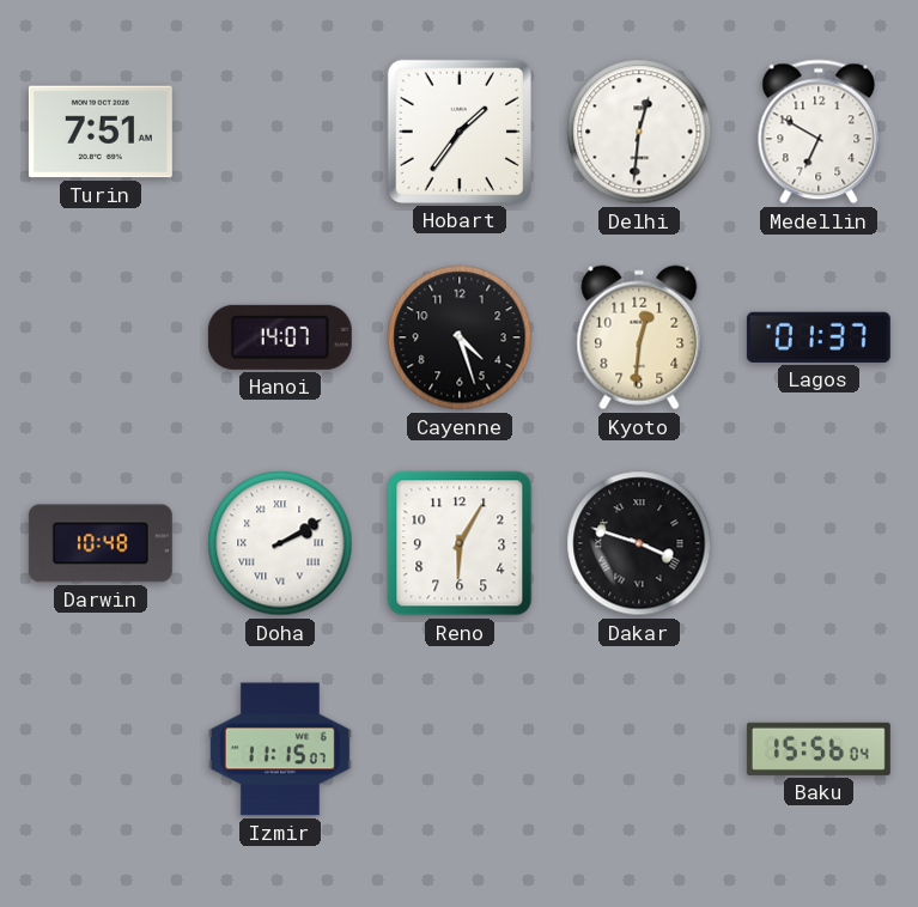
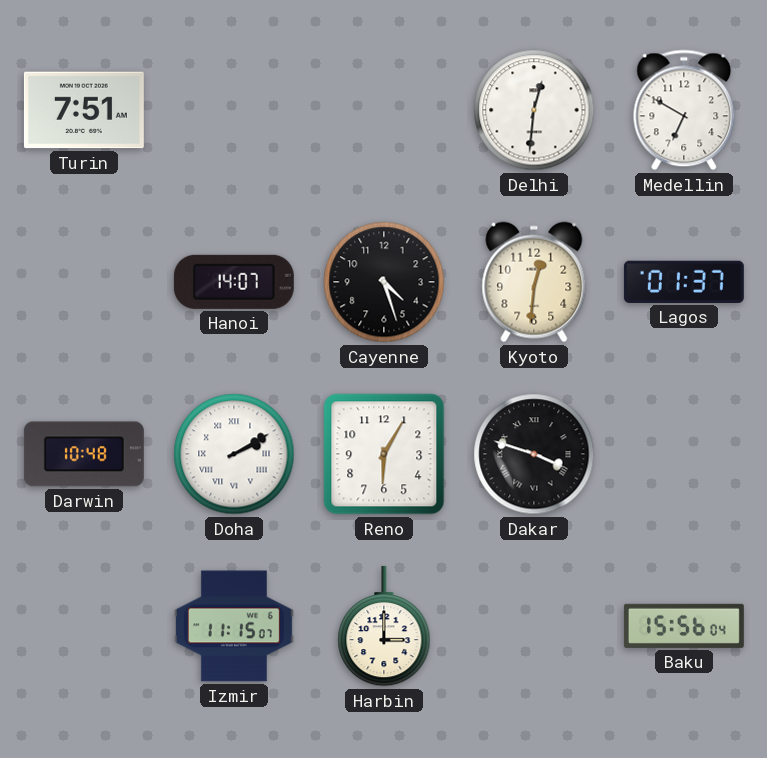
Hobart: 1:36 -> none
Harbin: none -> 3:00
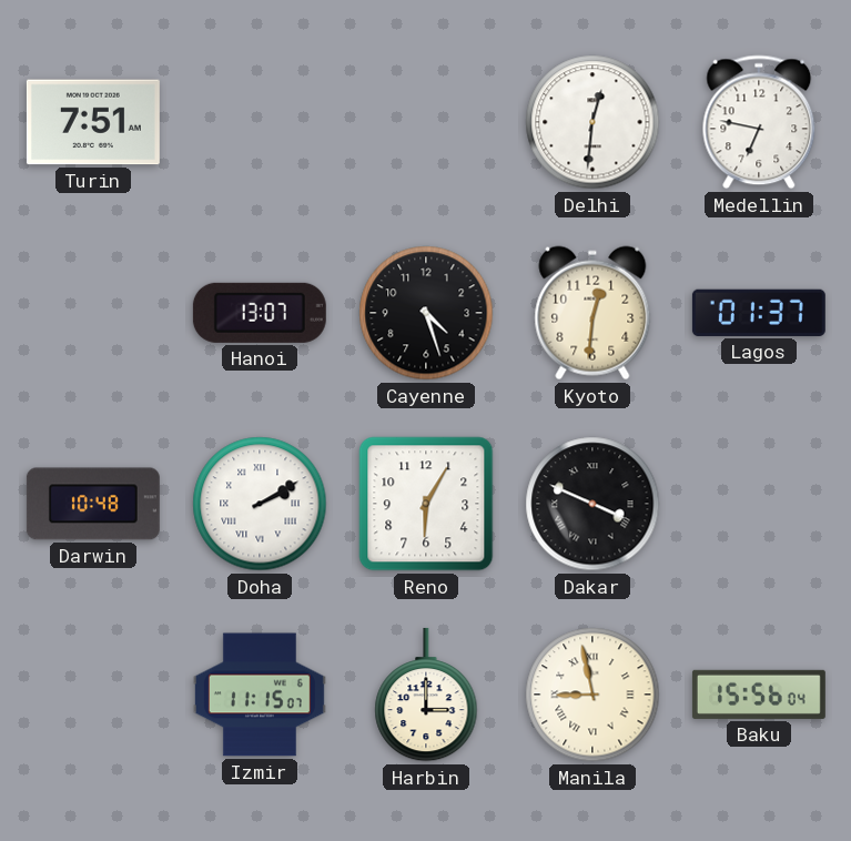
Medellin: 6:50 -> 6:47
Hanoi: 14:07 -> 13:07
Dakar: 3:48 -> 3:49
Manila: none -> 8:58
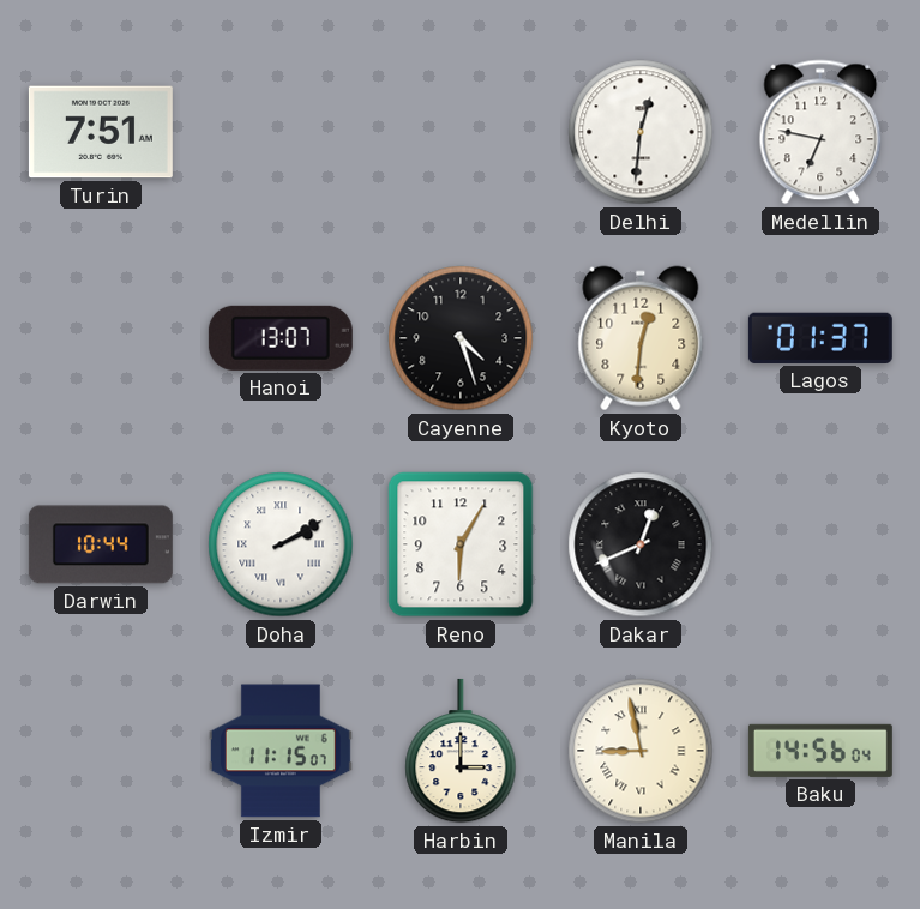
Darwin: 10:48 -> 10:44
Dakar: 3:49 -> 12:41
Baku: 15:56 -> 14:56
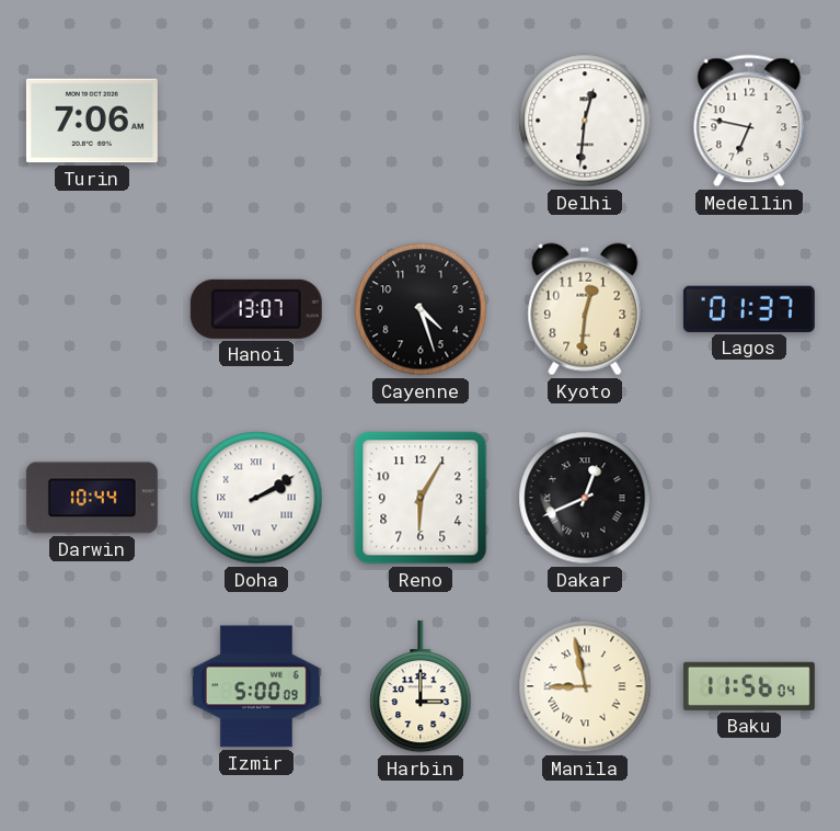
Turin: 7:51 -> 7:06
Izmir: 11:15 -> 5:00
Baku: 14:56 -> 11:56
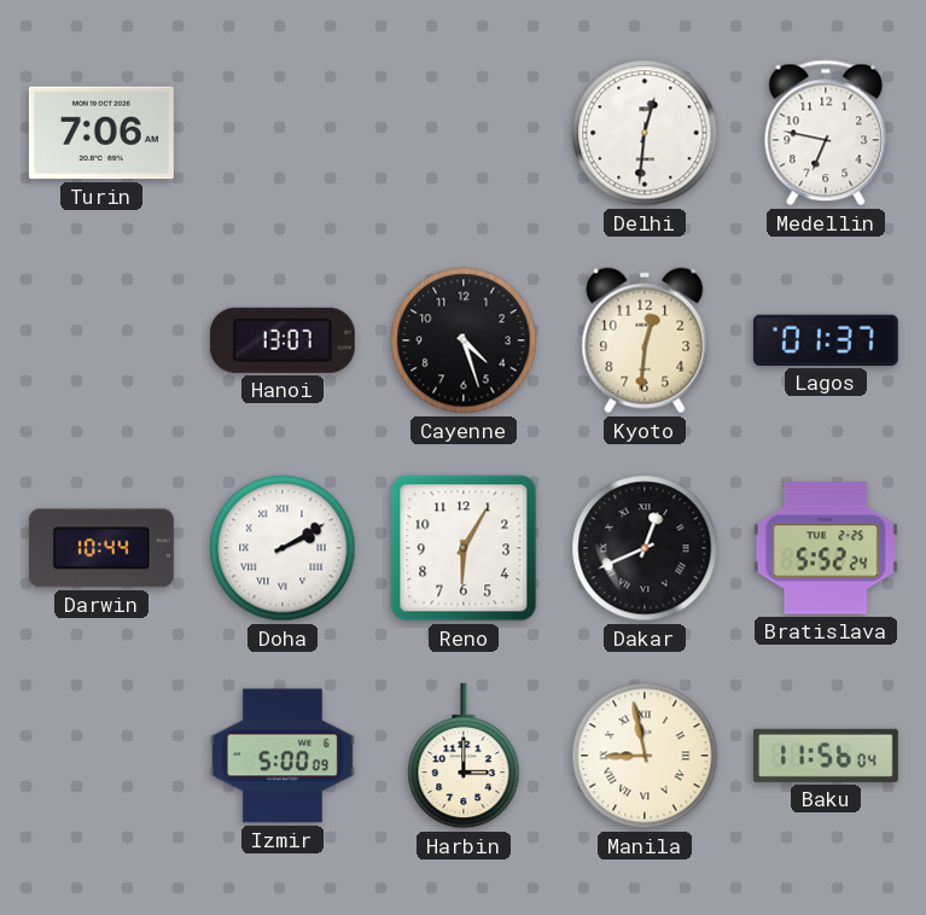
Bratislava: none -> 5:52
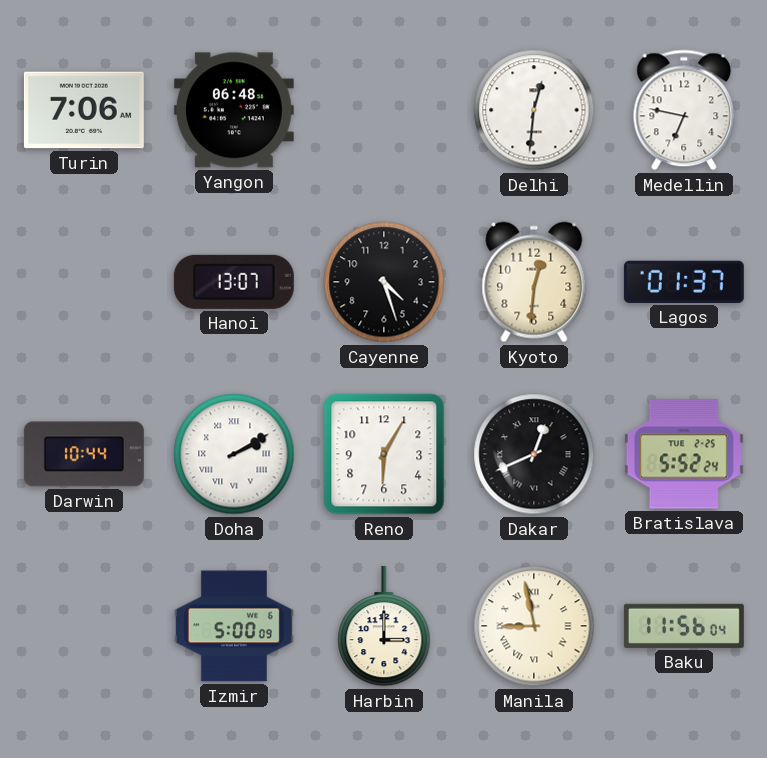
Yangon: none -> 06:48
